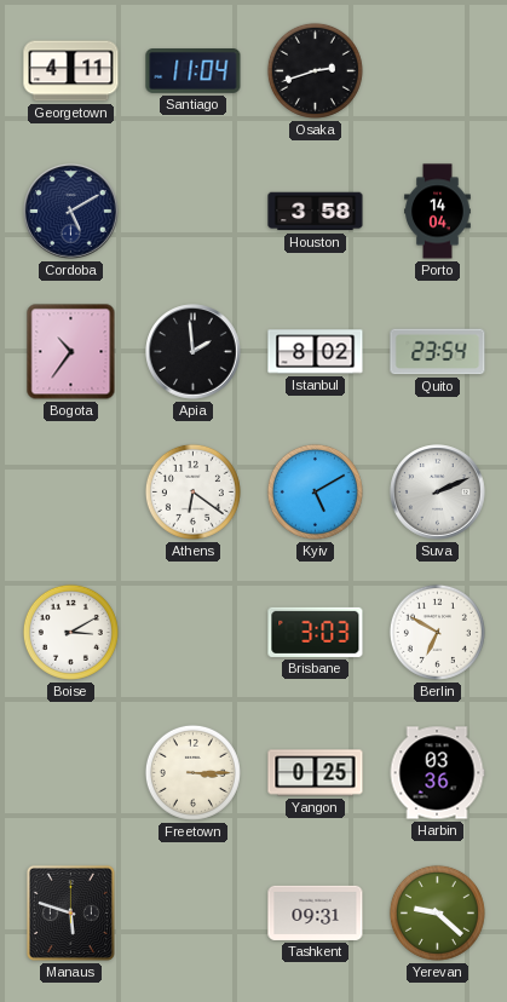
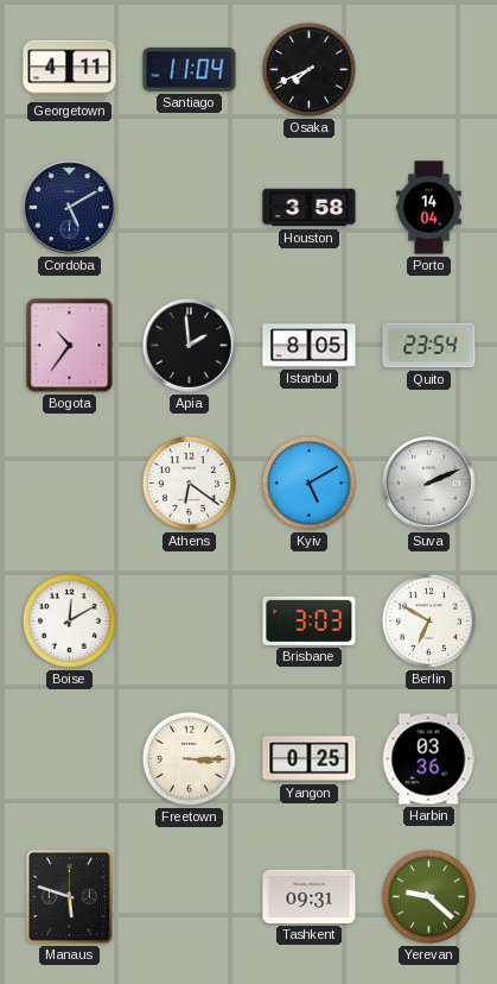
Osaka: 2:42 -> 7:41
Istanbul: 8:02 -> 8:05
Boise: 3:10 -> 12:10
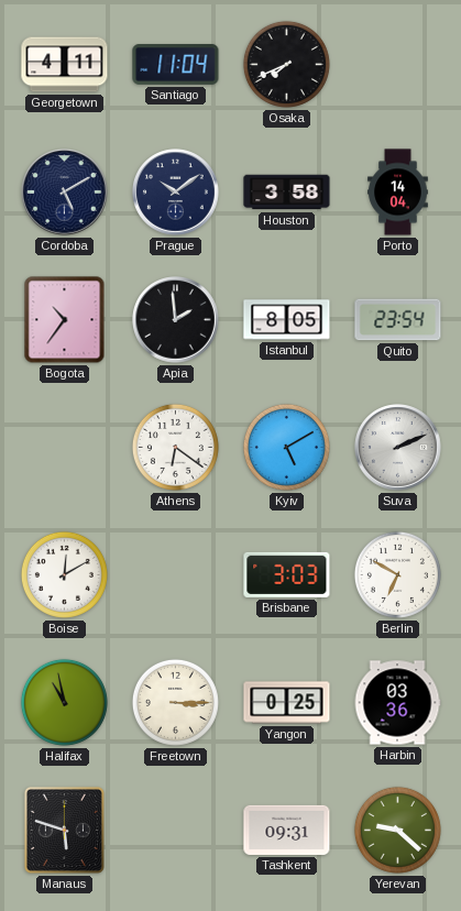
Prague: none -> 10:09
Halifax: none -> 10:58
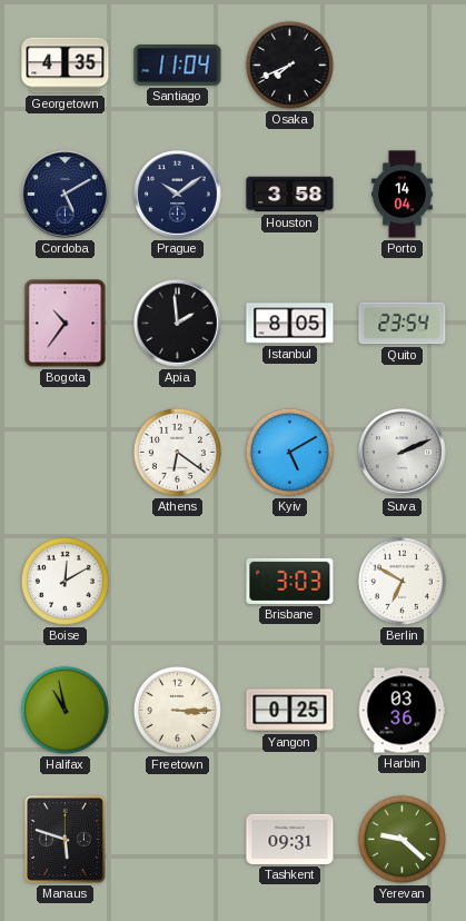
Georgetown: 4:11 -> 4:35
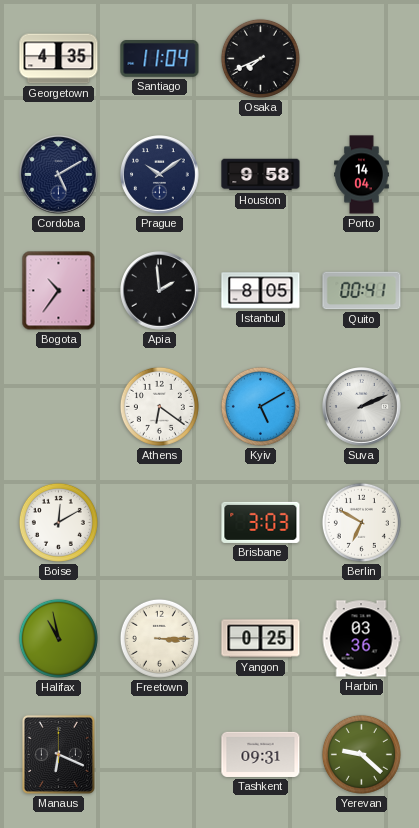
Houston: 3:58 -> 9:58
Quito: 23:54 -> 00:41
Manaus: 5:48 -> 6:19
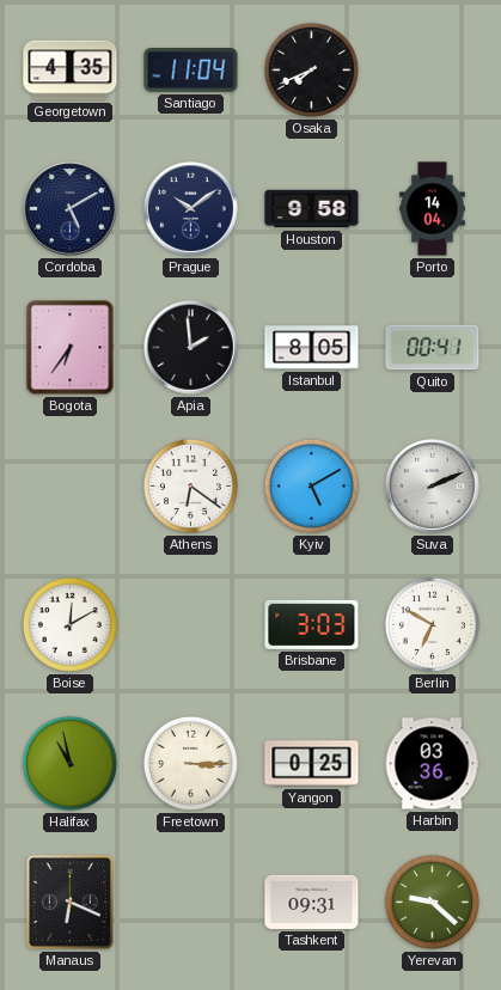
Bogota: 10:36 -> 6:36
